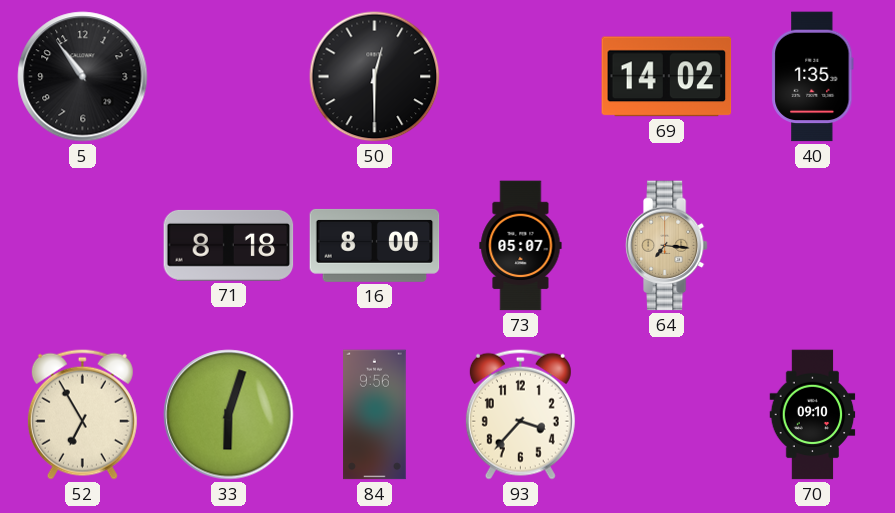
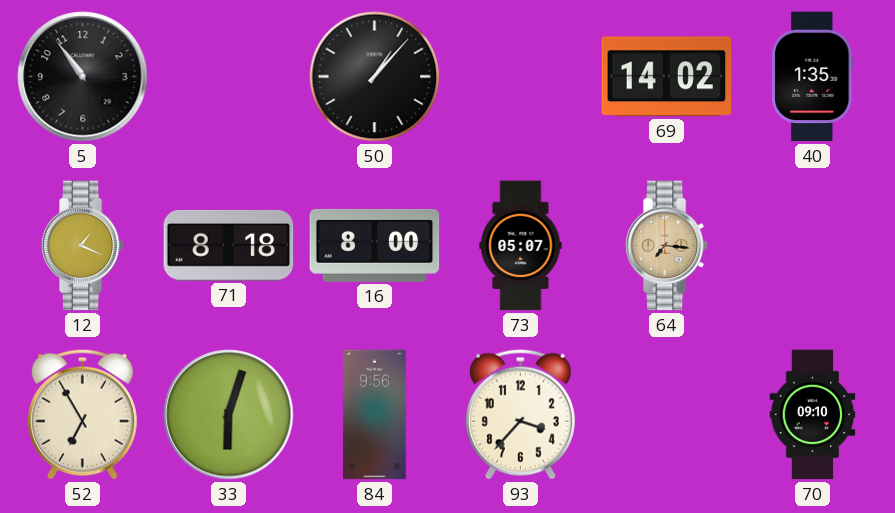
50: 12:30 -> 1:07
12: none -> 1:19
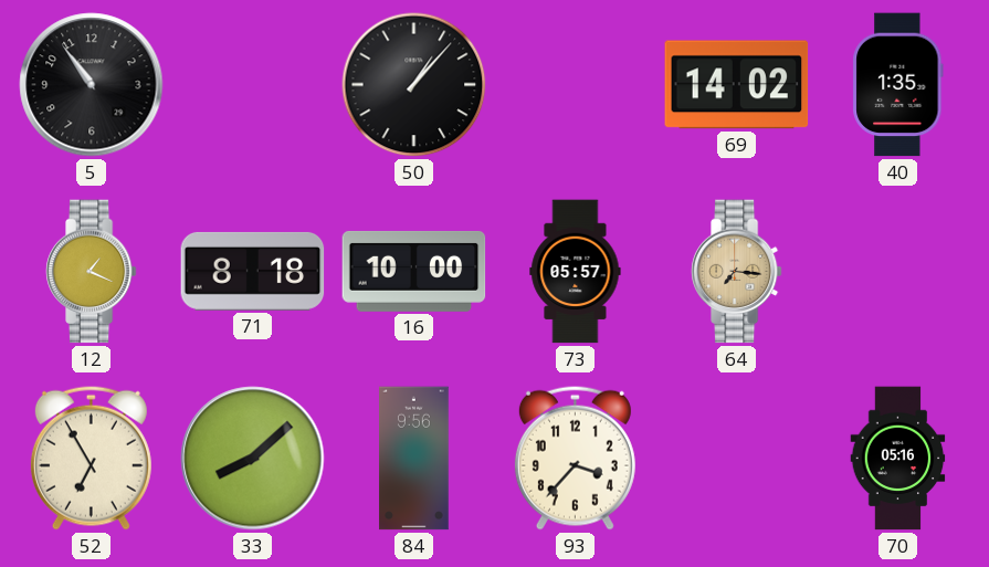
16: 8:00 -> 10:00
73: 05:07 -> 05:57
33: 6:03 -> 8:08
70: 09:10 -> 05:16
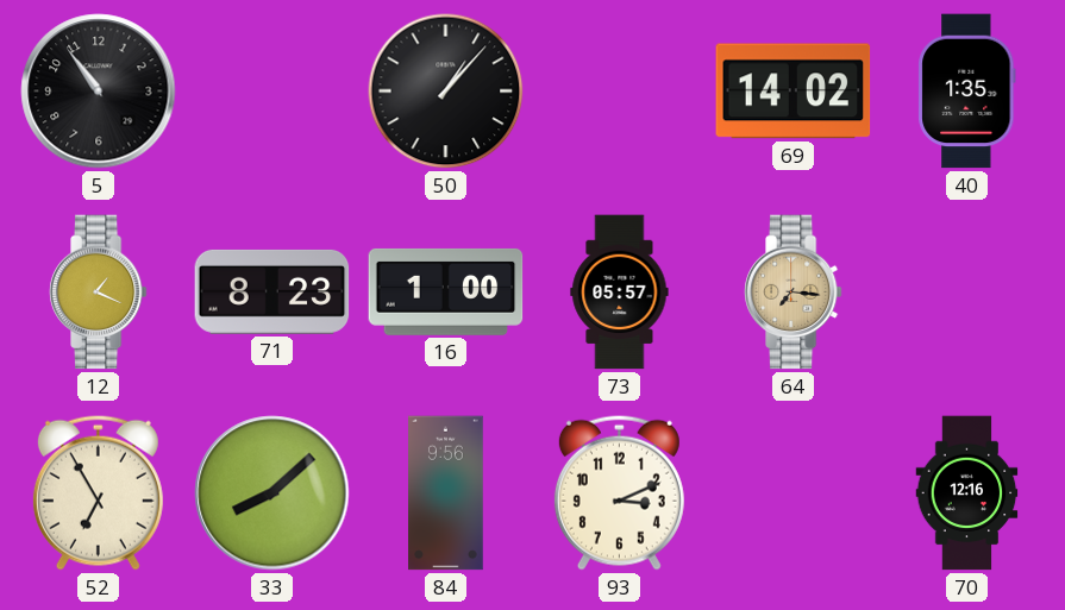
71: 8:18 -> 8:23
16: 10:00 -> 1:00
93: 3:37 -> 3:11
70: 05:16 -> 12:16
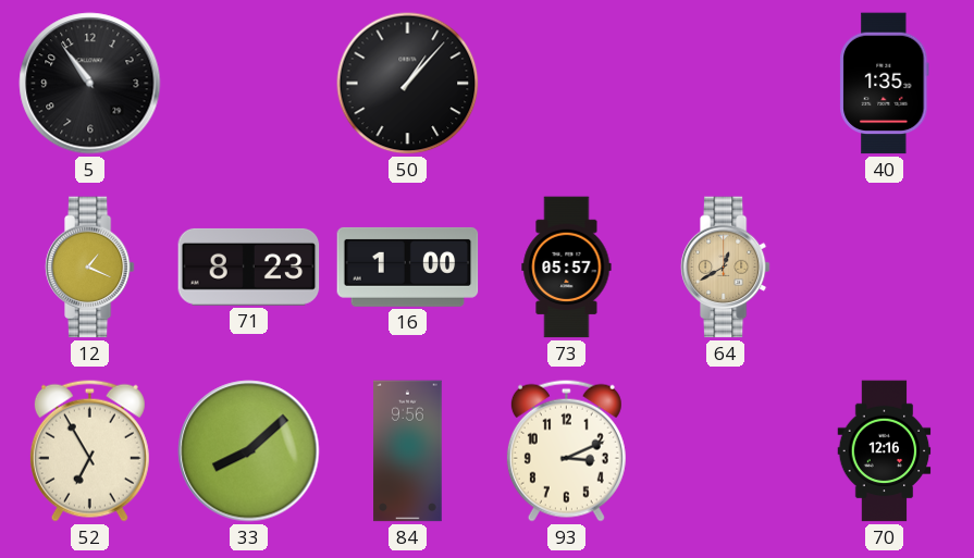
69: 14:02 -> none
64: 7:16 -> 12:40
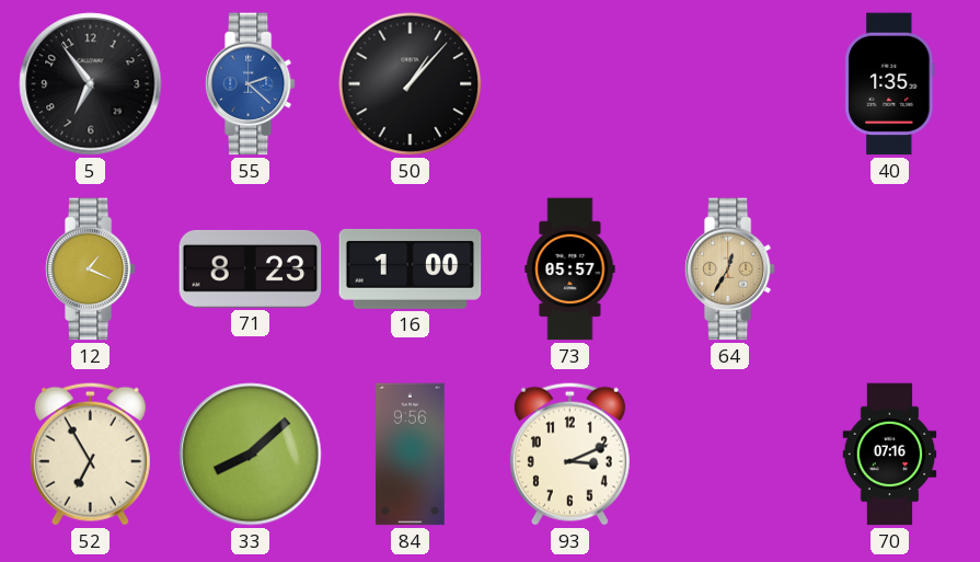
5: 10:54 -> 6:54
55: none -> 2:22
64: 12:40 -> 12:35
70: 12:16 -> 07:16
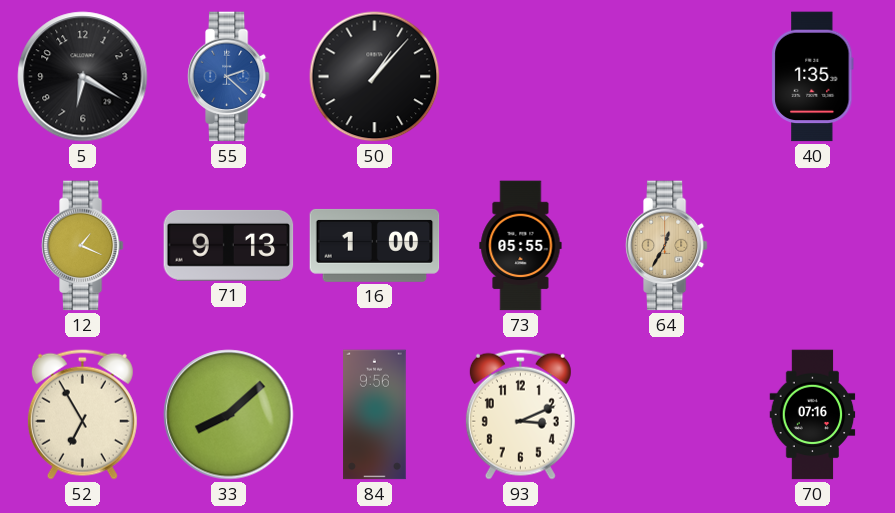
5: 6:54 -> 6:20
71: 8:23 -> 9:13
73: 05:57 -> 05:55
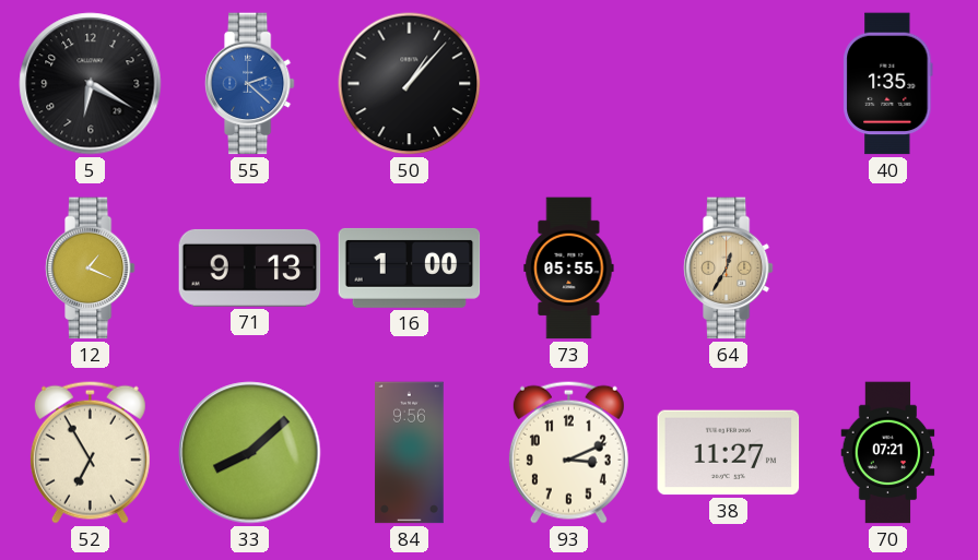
38: none -> 11:27
70: 07:16 -> 07:21
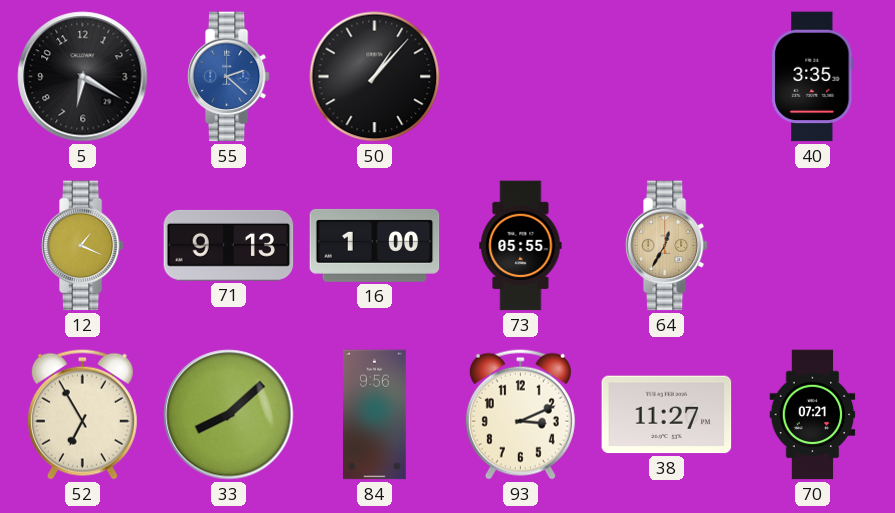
40: 1:35 -> 3:35
